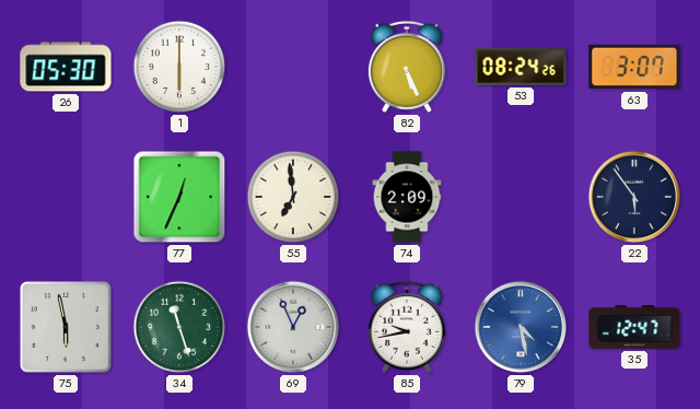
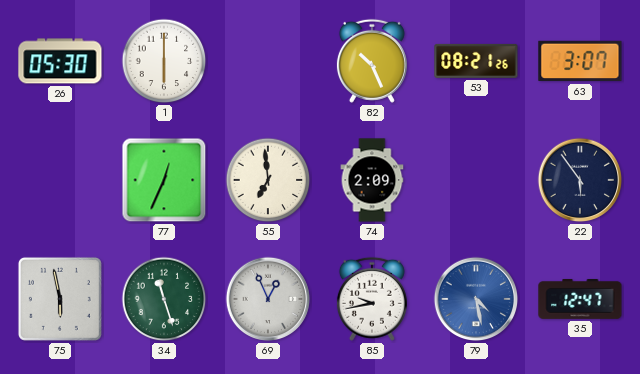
82: 5:26 -> 10:26
53: 08:24 -> 08:21
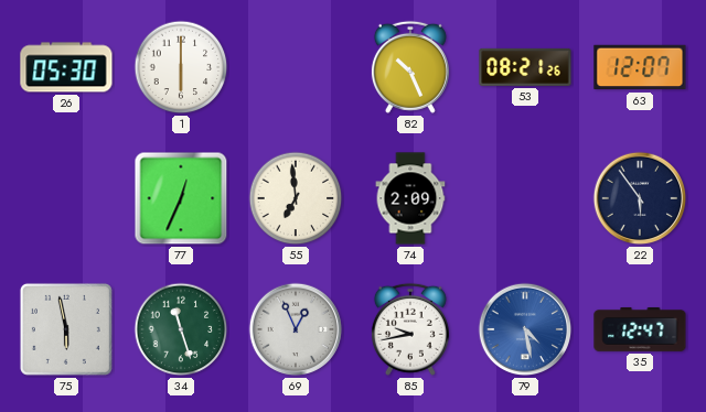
63: 3:07 -> 12:07
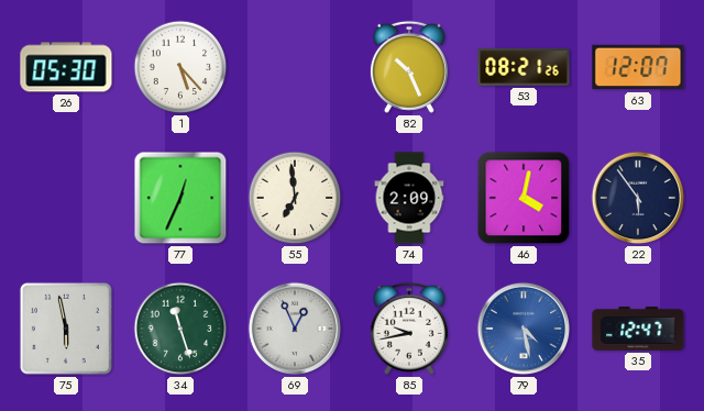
1: 6:00 -> 5:23
46: none -> 4:02
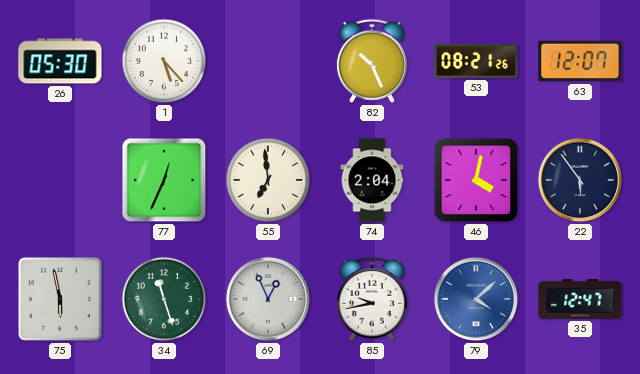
74: 2:09 -> 2:04
79: 4:28 -> 4:08
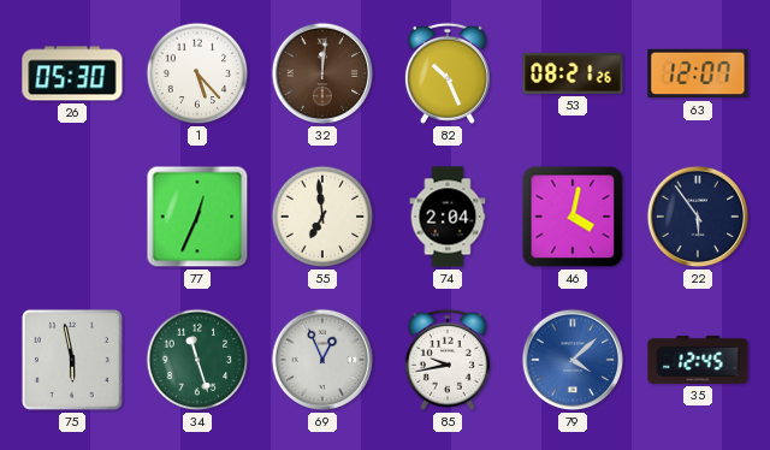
32: none -> 12:01
35: 12:47 -> 12:45
